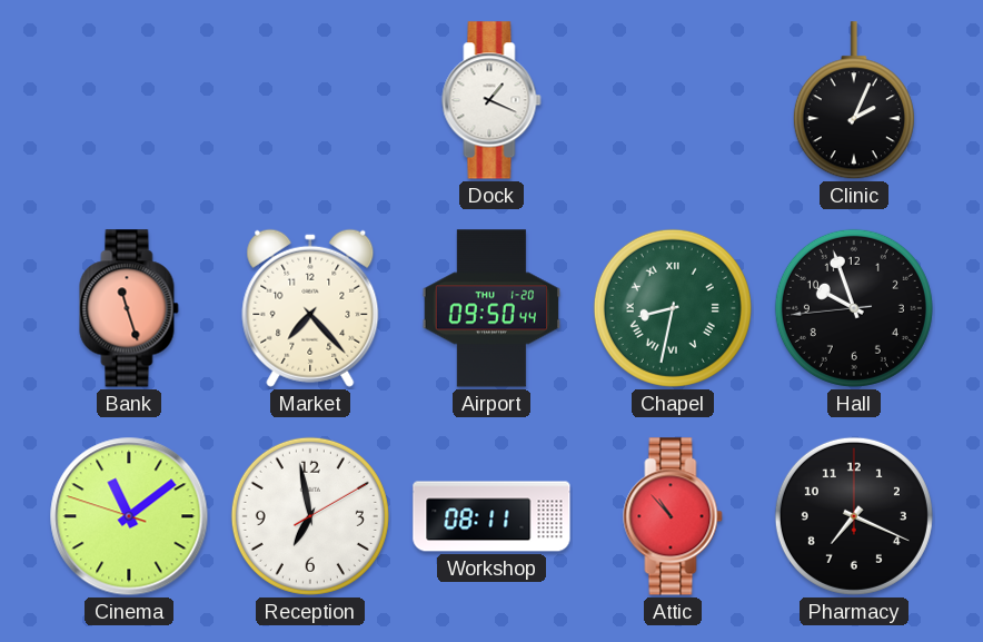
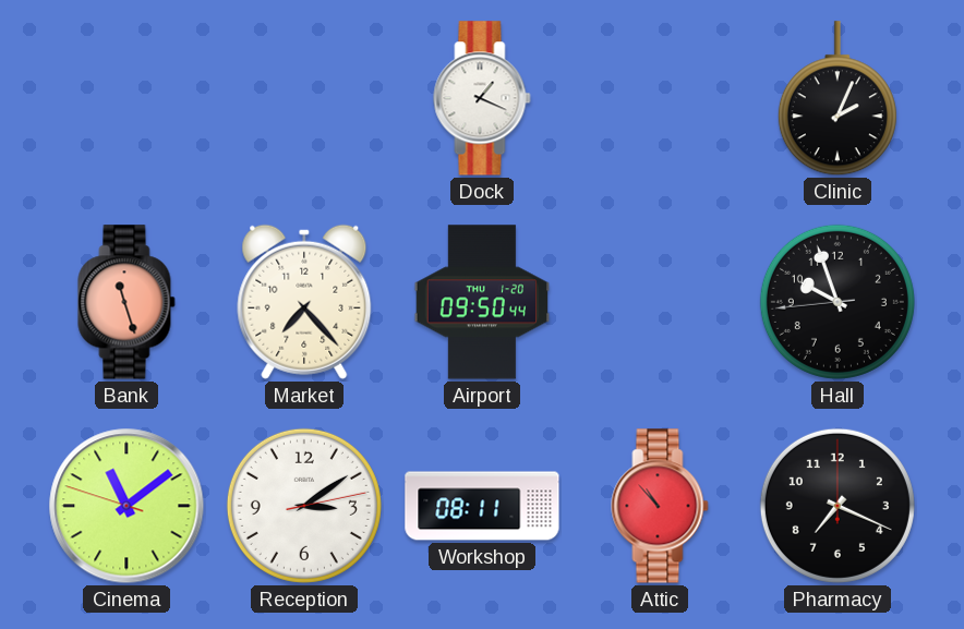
Chapel: 8:32 -> none
Reception: 6:58 -> 3:09
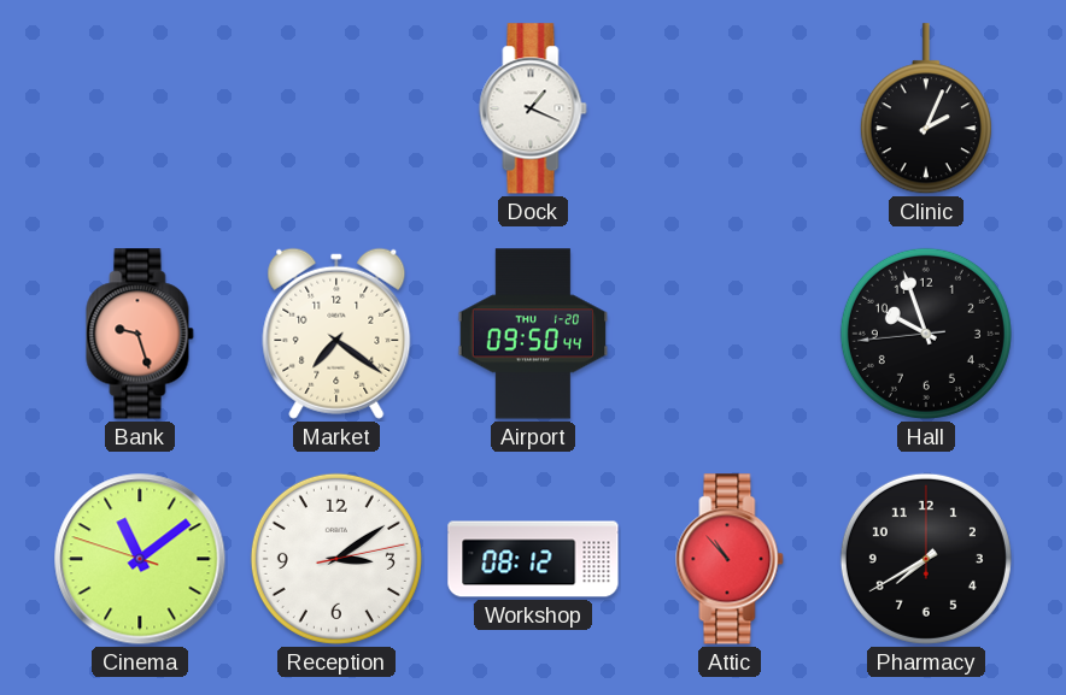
Bank: 11:27 -> 9:27
Market: 7:23 -> 7:21
Workshop: 08:11 -> 08:12
Pharmacy: 7:19 -> 7:40
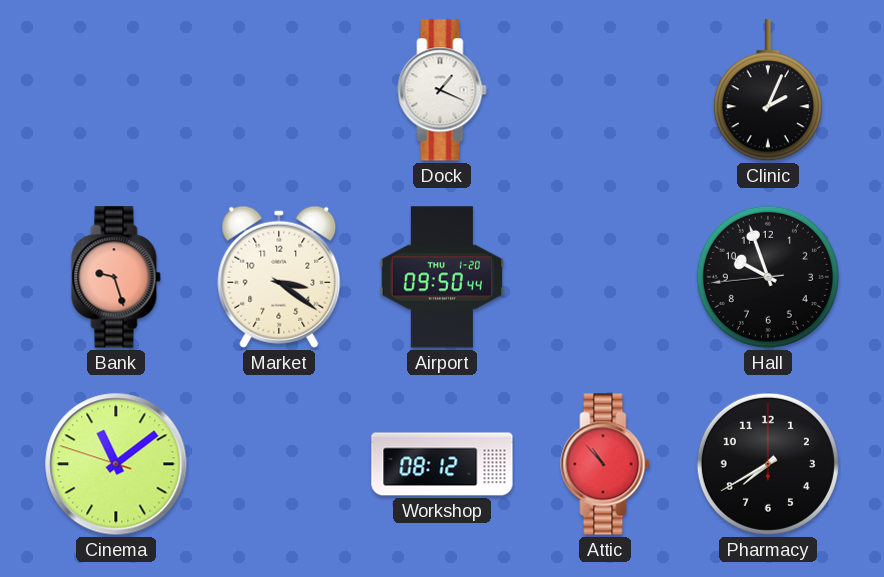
Market: 7:21 -> 3:21
Reception: 3:09 -> none
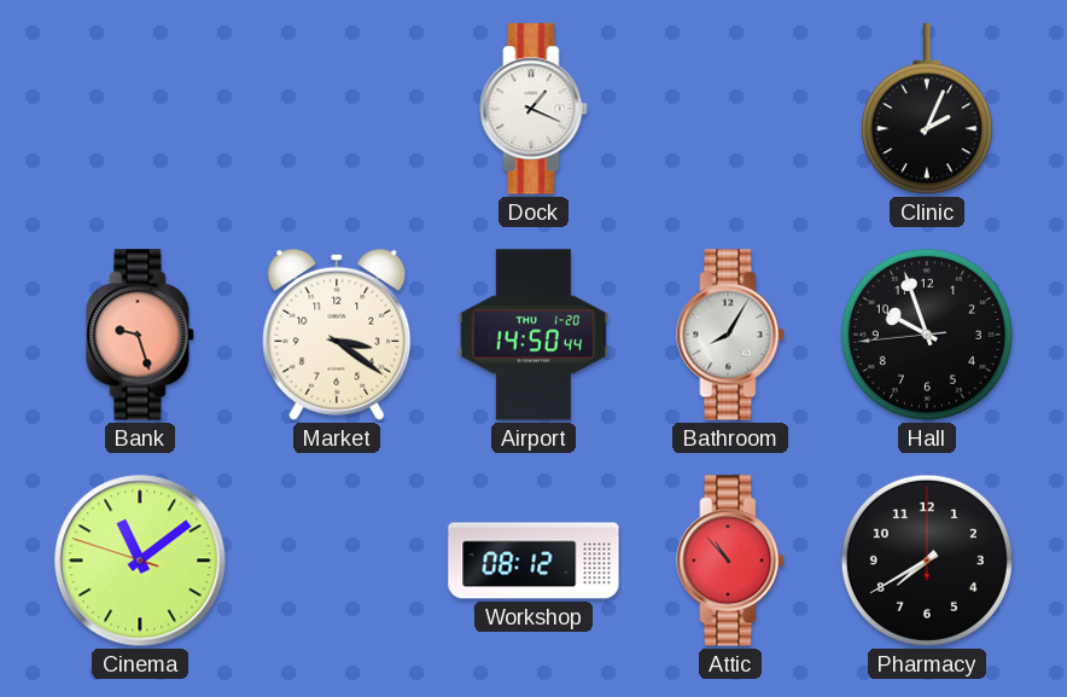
Airport: 09:50 -> 14:50
Bathroom: none -> 8:05
